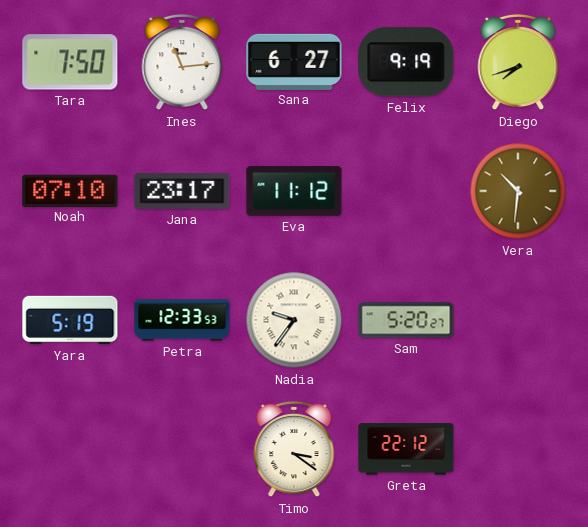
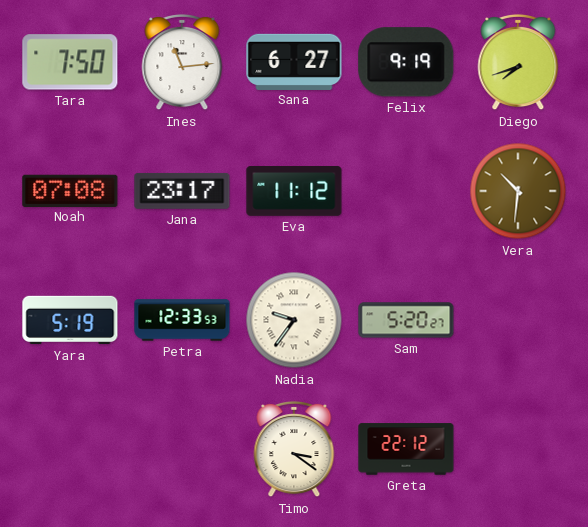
Noah: 07:10 -> 07:08
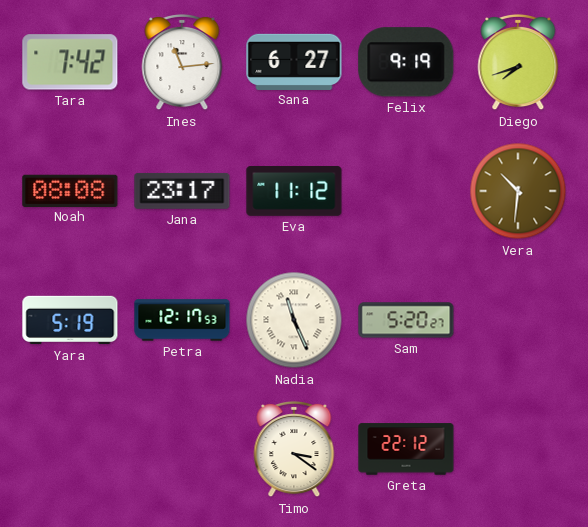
Tara: 7:50 -> 7:42
Noah: 07:08 -> 08:08
Petra: 12:33 -> 12:17
Nadia: 9:36 -> 11:26
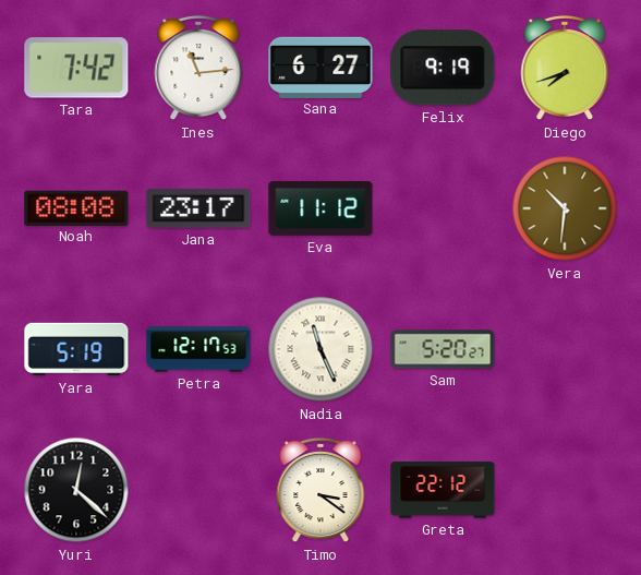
Yuri: none -> 12:22
